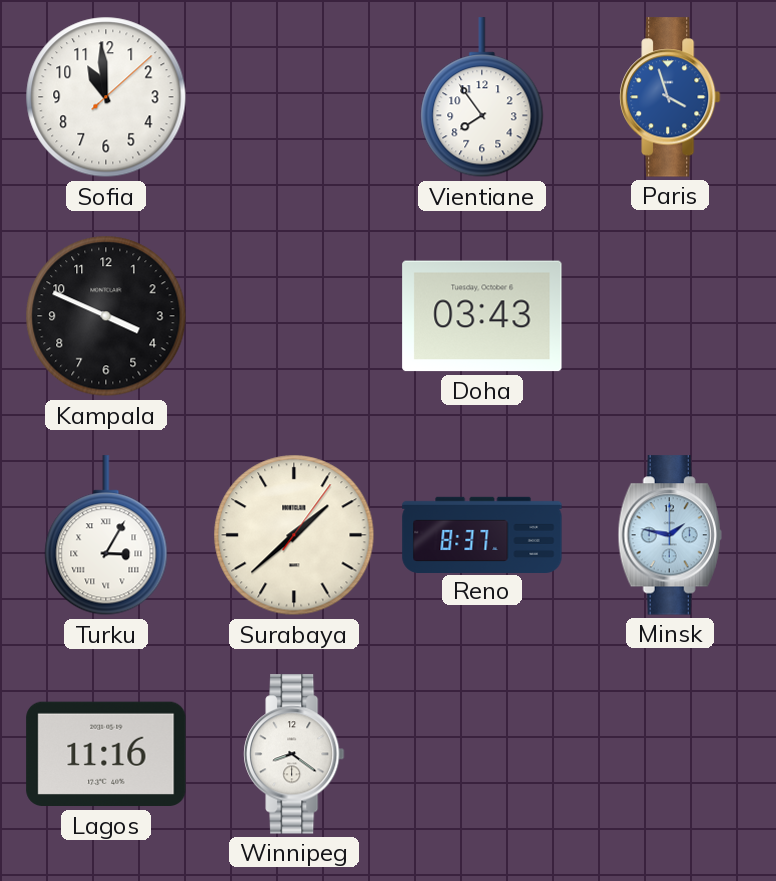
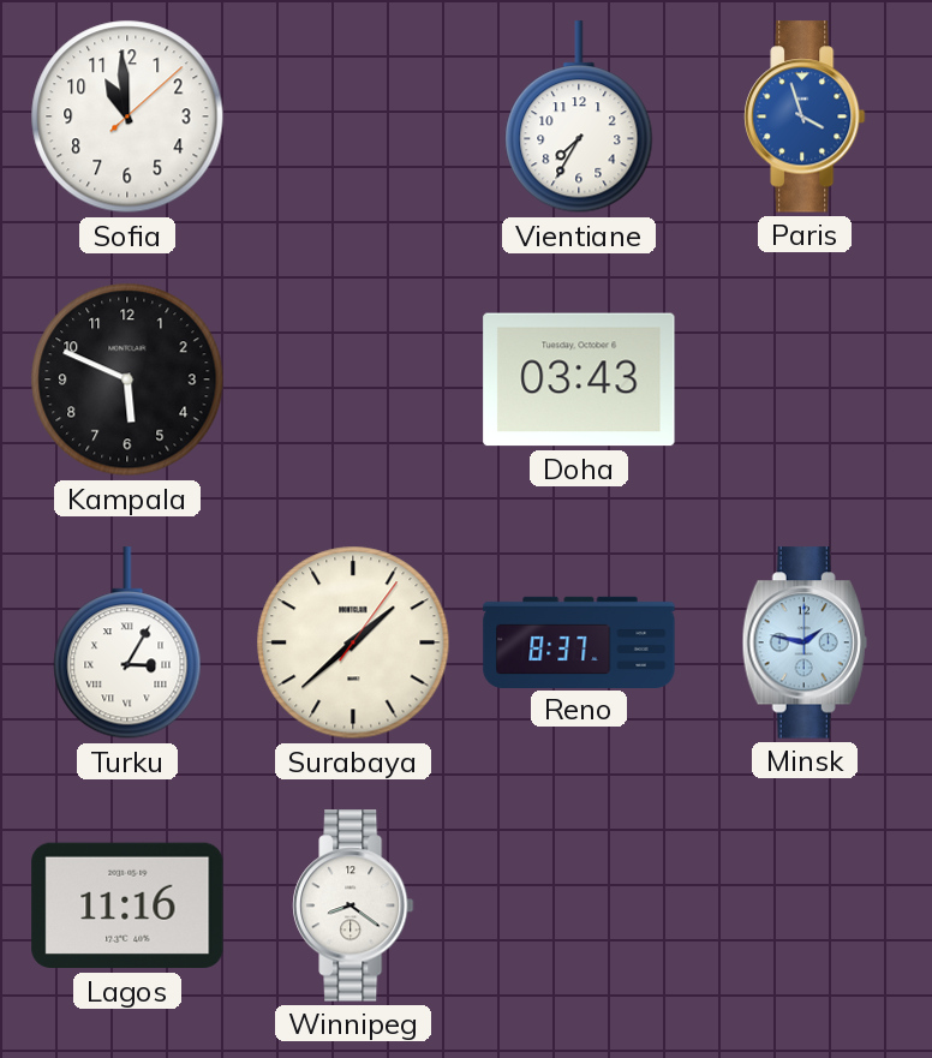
Vientiane: 7:54 -> 7:35
Kampala: 3:49 -> 5:49
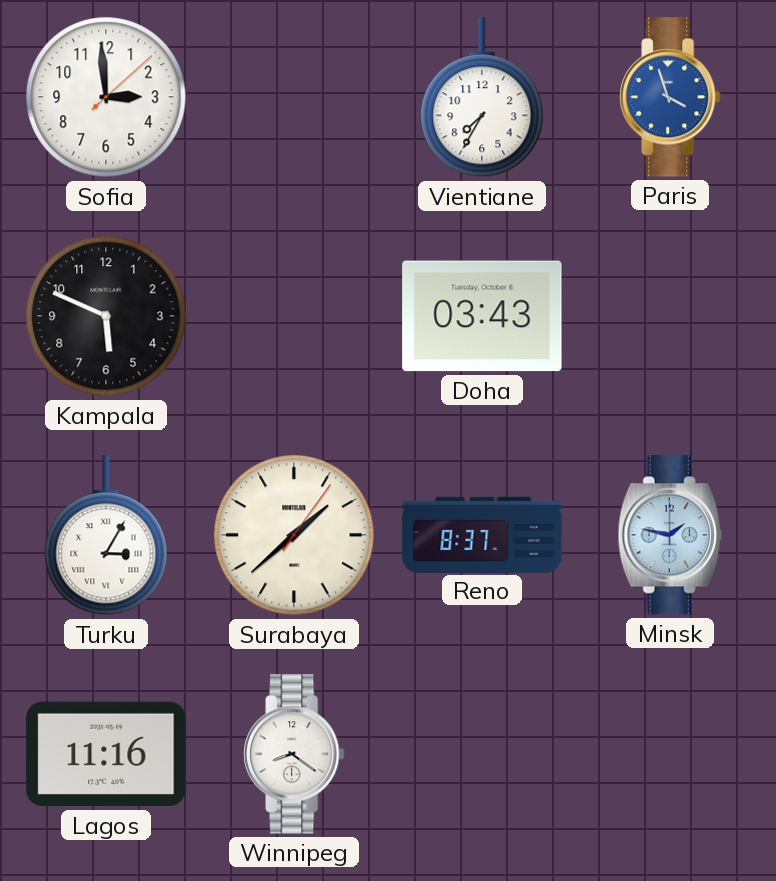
Sofia: 10:59 -> 2:59
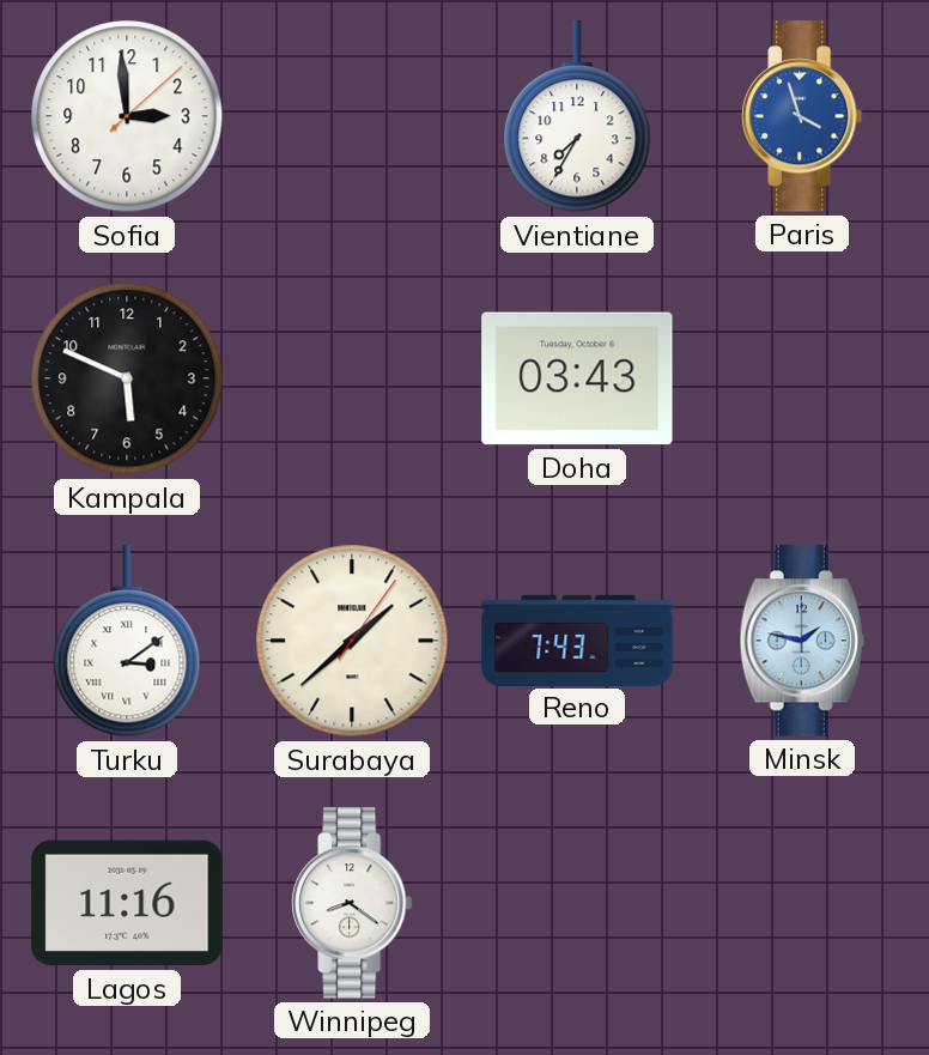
Turku: 3:05 -> 3:09
Reno: 8:37 -> 7:43
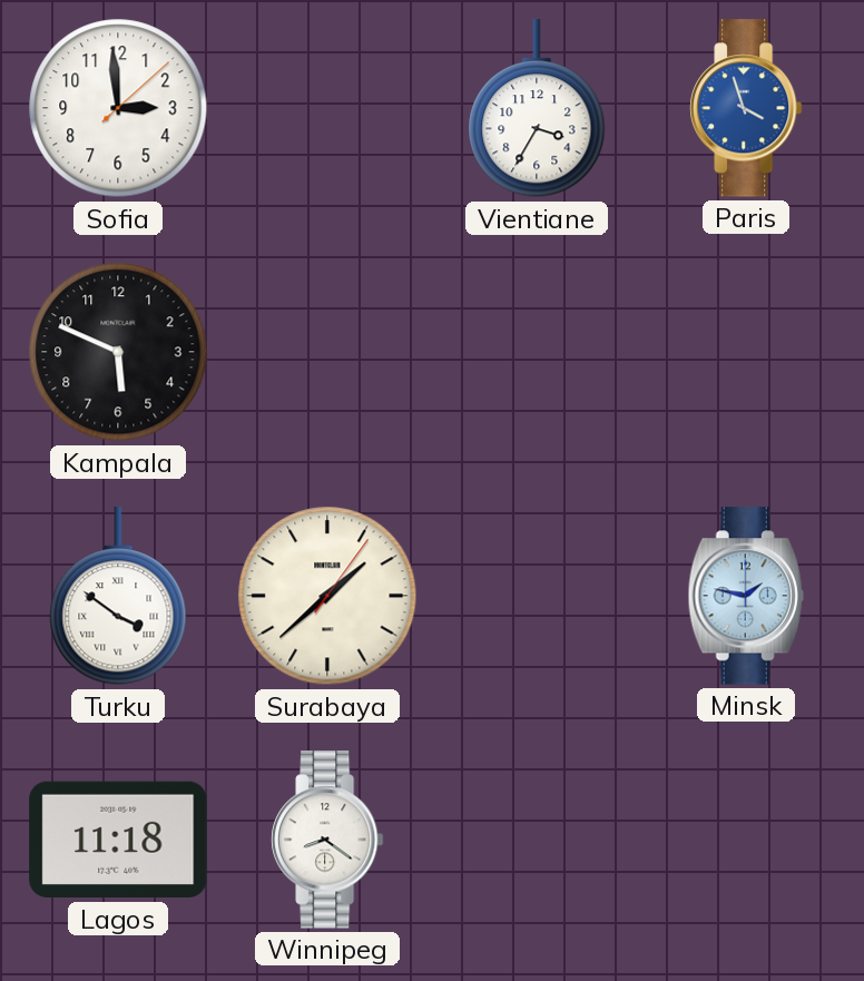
Vientiane: 7:35 -> 3:35
Doha: 03:43 -> none
Turku: 3:09 -> 3:51
Reno: 7:43 -> none
Lagos: 11:16 -> 11:18
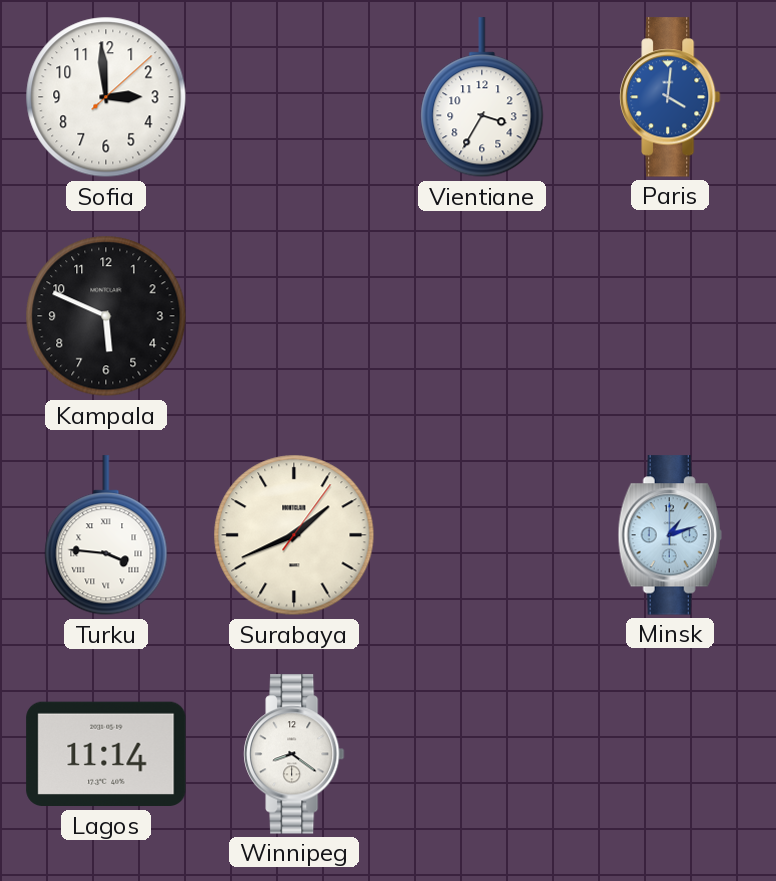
Paris: 3:57 -> 4:01
Turku: 3:51 -> 3:46
Surabaya: 1:38 -> 1:41
Minsk: 1:47 -> 1:12
Lagos: 11:18 -> 11:14
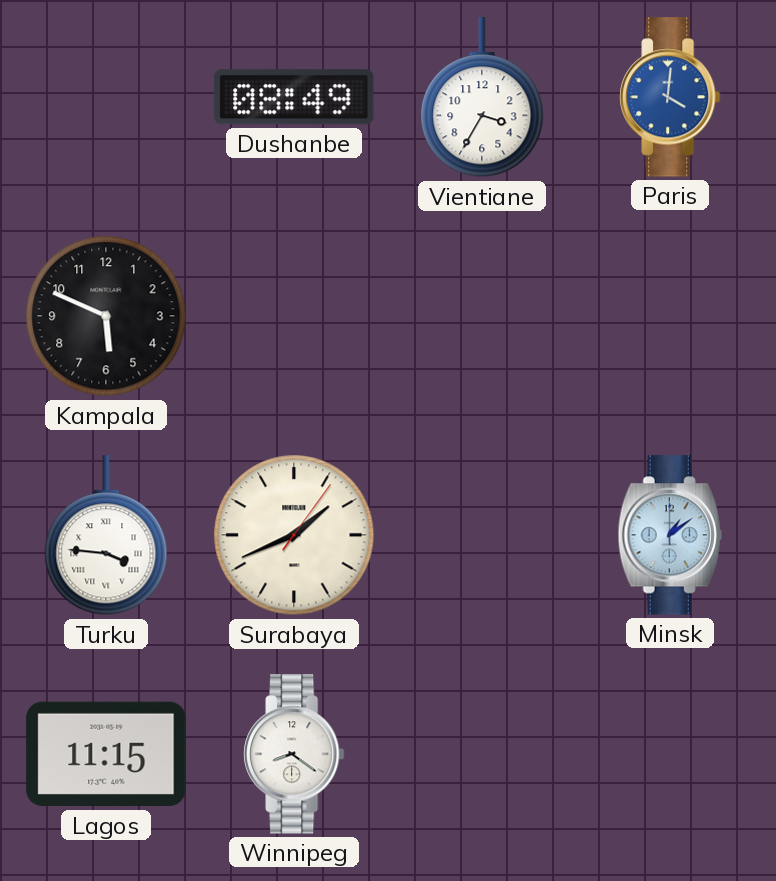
Sofia: 2:59 -> none
Dushanbe: none -> 08:49
Minsk: 1:12 -> 1:09
Lagos: 11:14 -> 11:15
